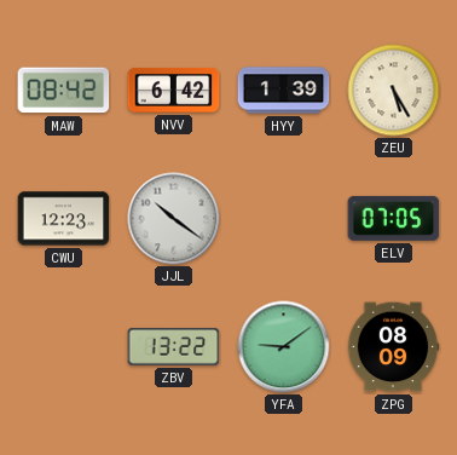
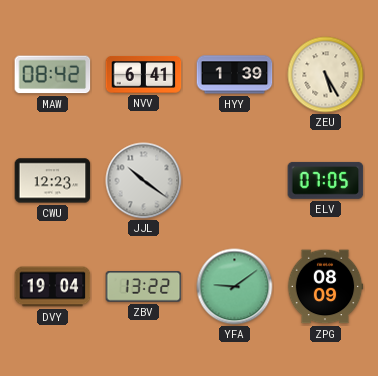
NVV: 6:42 -> 6:41
DVY: none -> 19:04
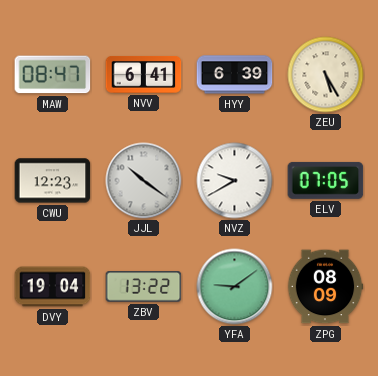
MAW: 08:42 -> 08:47
HYY: 1:39 -> 6:39
NVZ: none -> 9:40
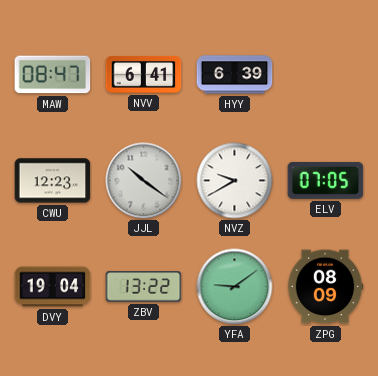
ZEU: 5:25 -> none
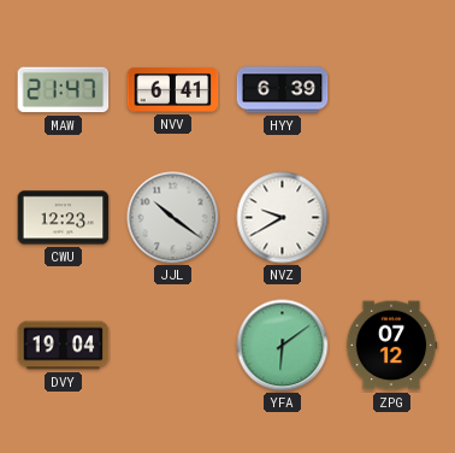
MAW: 08:47 -> 21:47
ELV: 07:05 -> none
ZBV: 13:22 -> none
YFA: 9:09 -> 6:09
ZPG: 08:09 -> 07:12
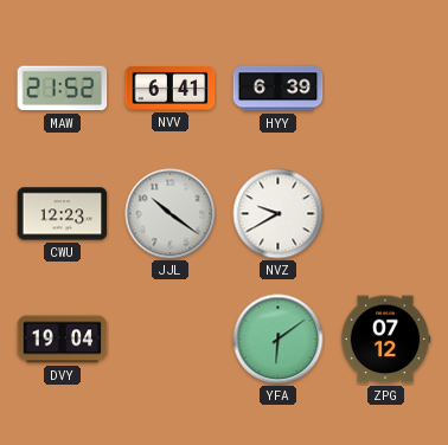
MAW: 21:47 -> 21:52
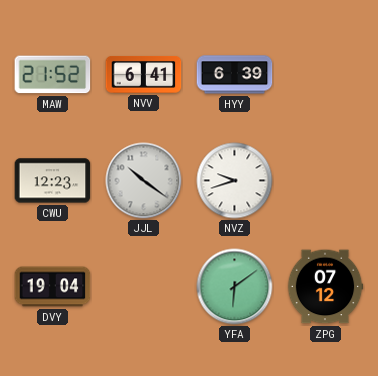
NVZ: 9:40 -> 9:42
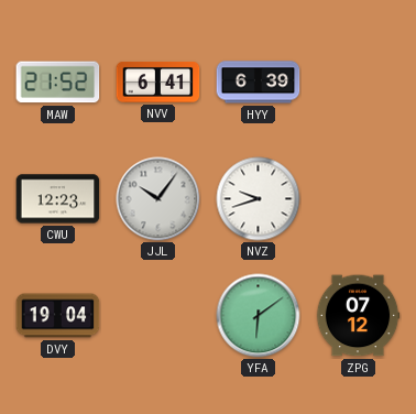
JJL: 10:21 -> 10:06
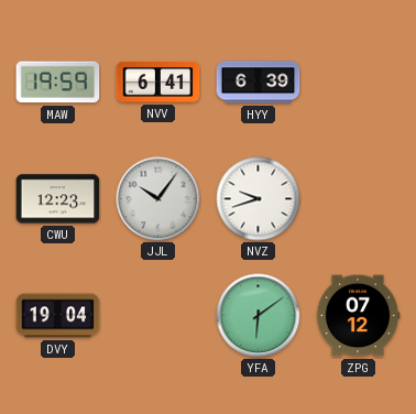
MAW: 21:52 -> 19:59
